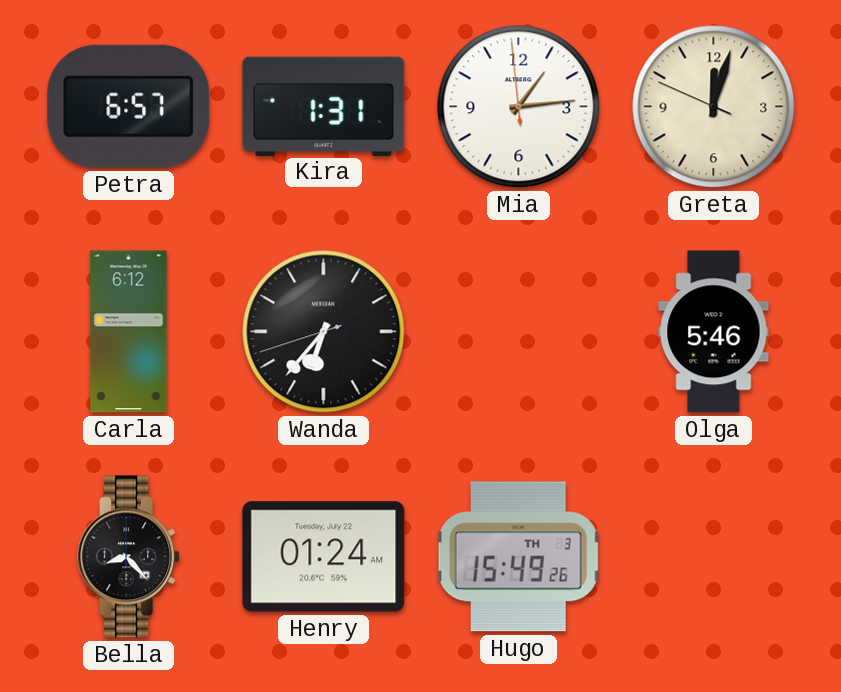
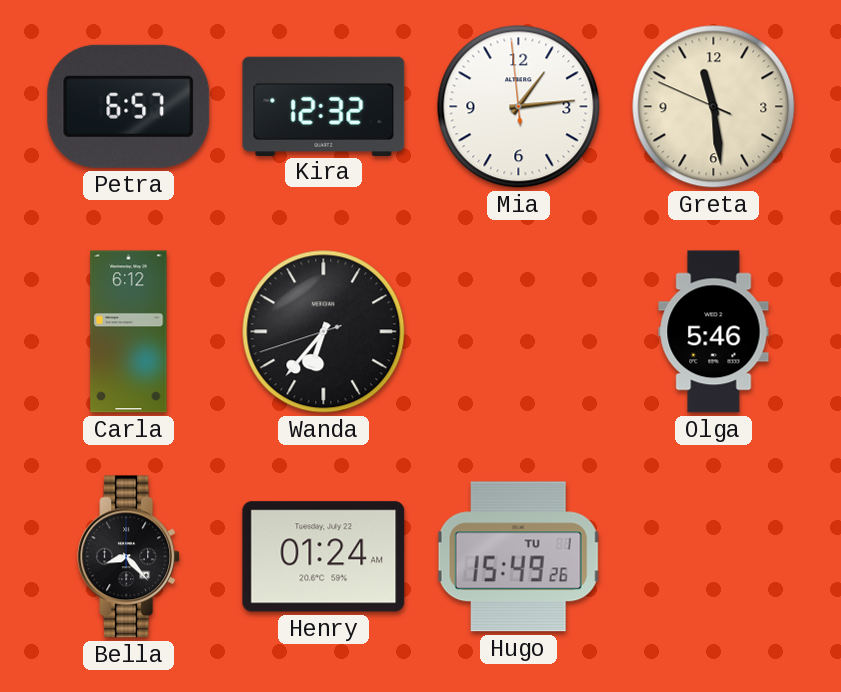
Kira: 1:31 -> 12:32
Greta: 12:02 -> 11:28
Hugo date: TH 3 -> TU 1
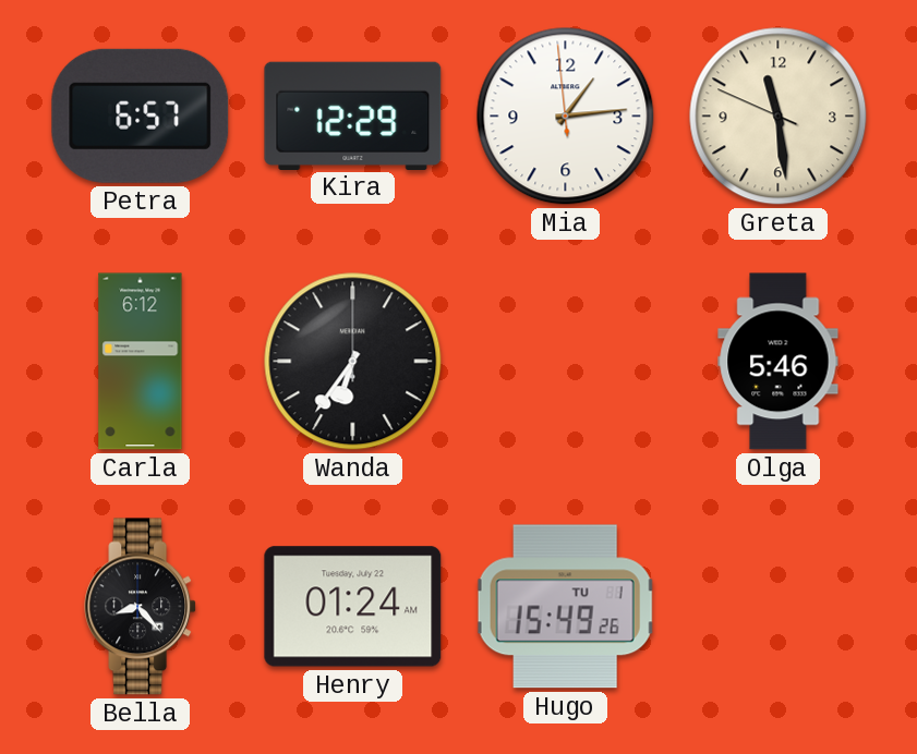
Kira: 12:32 -> 12:29
Wanda: 6:36:42 -> 6:36:00
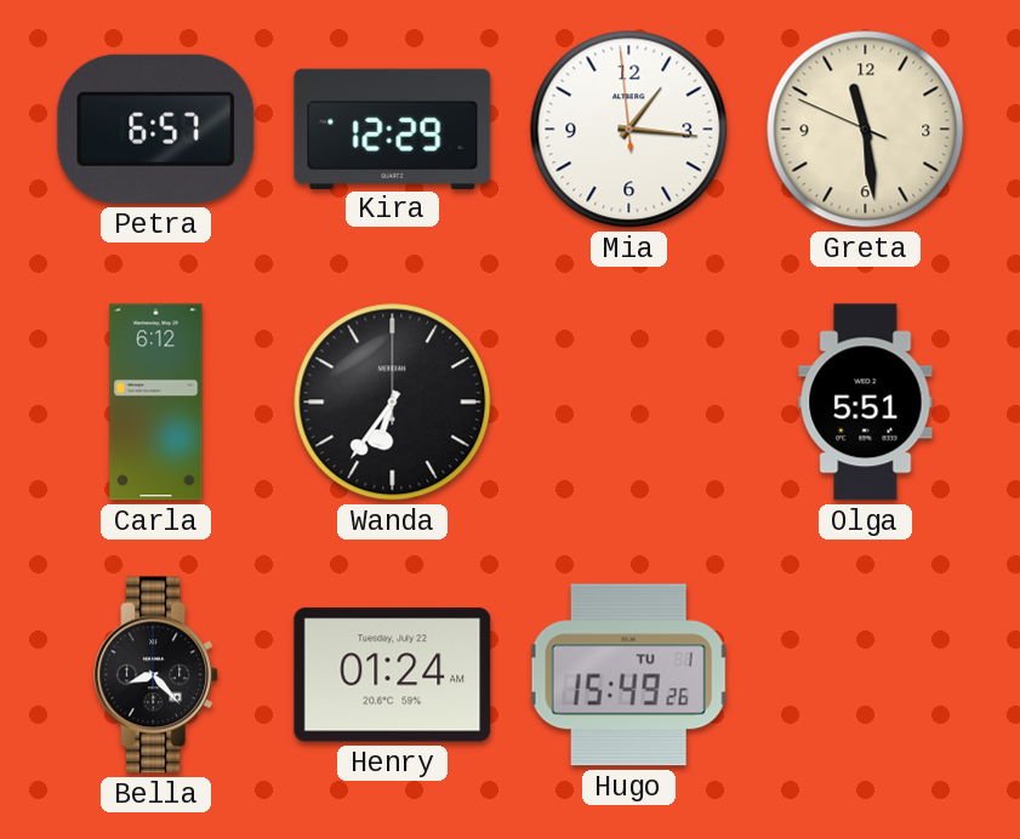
Mia: 1:13 -> 1:15
Olga: 5:46 -> 5:51
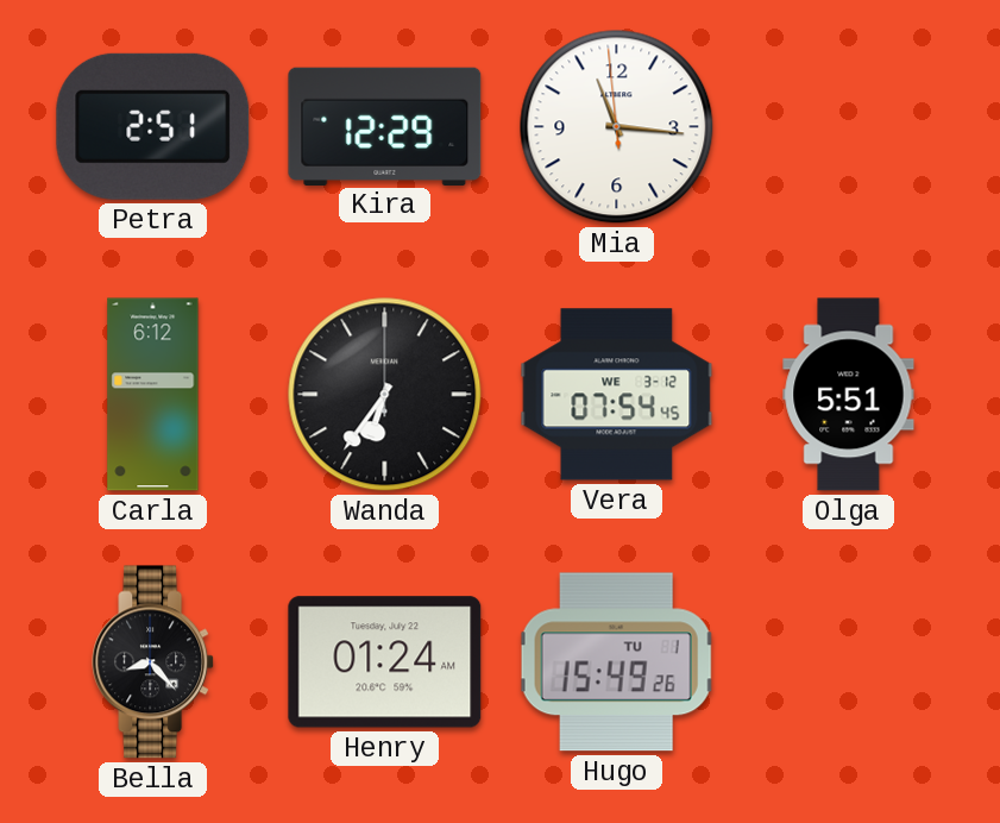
Petra: 6:57 -> 2:51
Mia: 1:15 -> 11:15
Greta: 11:28 -> none
Vera: none -> 07:54
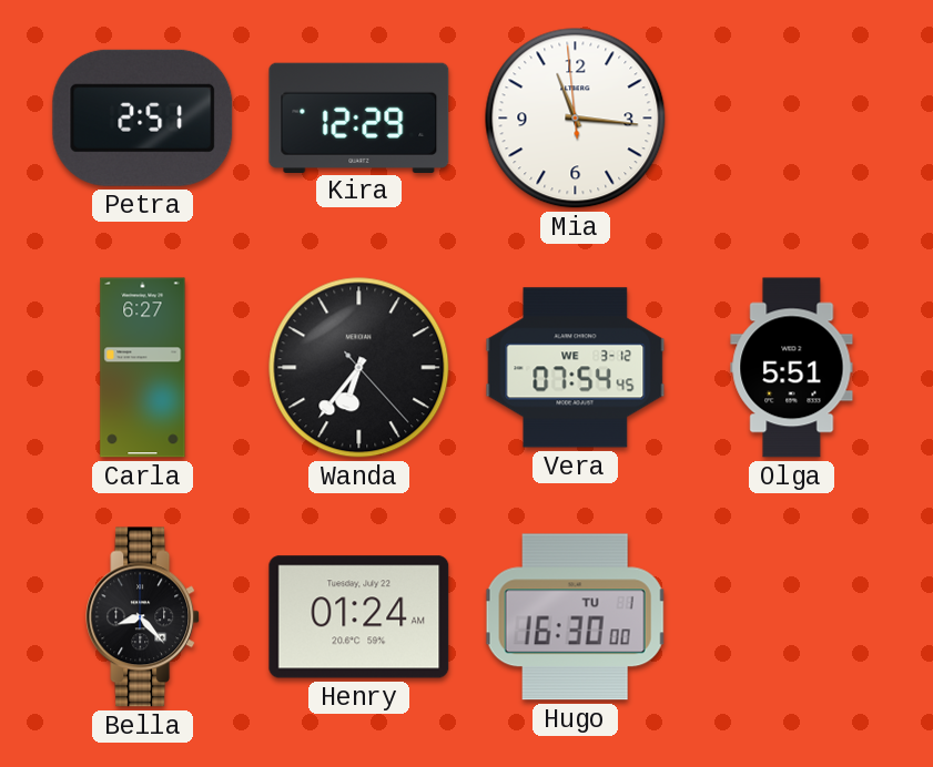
Carla: 6:12 -> 6:27
Wanda: 6:36:00 -> 6:36:23
Hugo: 15:49 -> 16:30
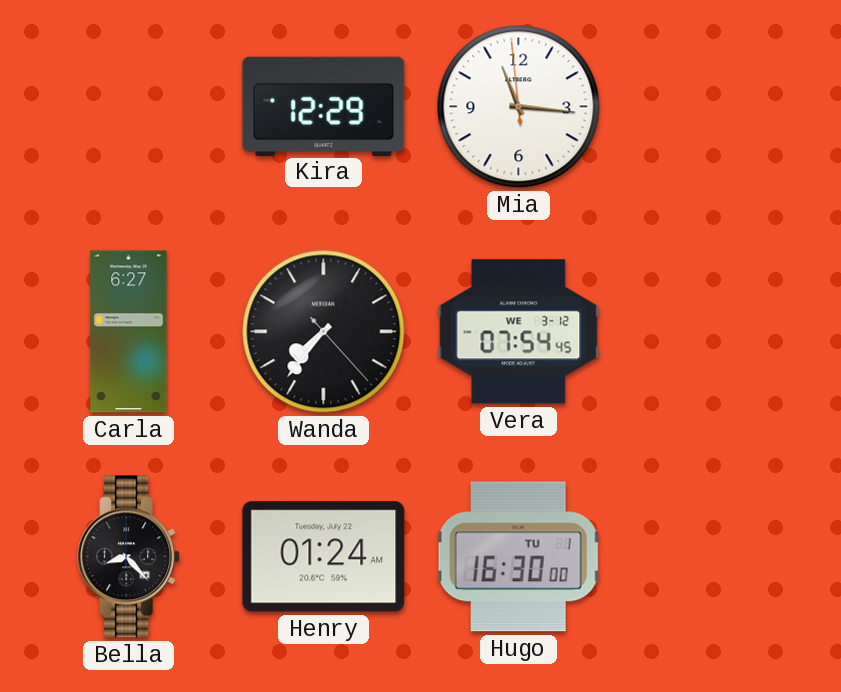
Petra: 2:51 -> none
Wanda: 6:36 -> 7:36
Olga: 5:51 -> none
